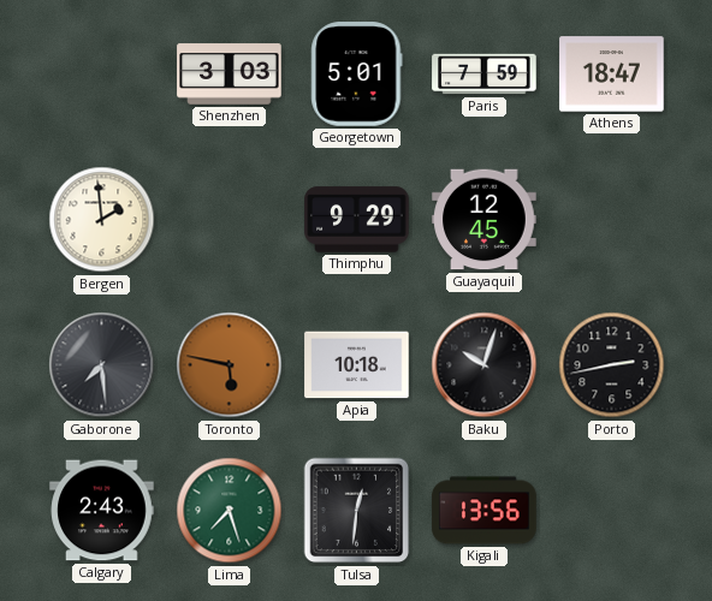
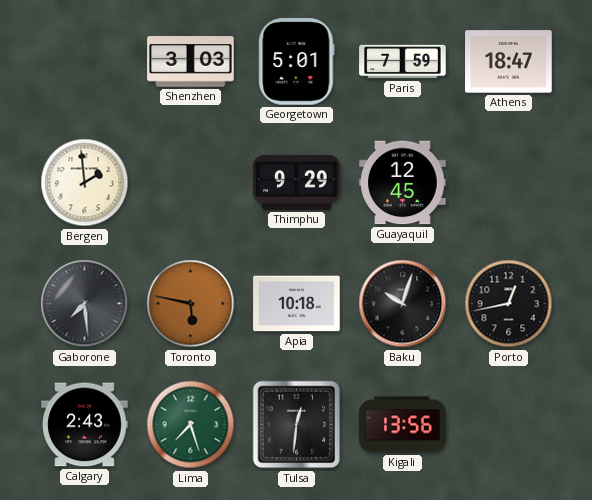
Porto: 2:43 -> 12:43
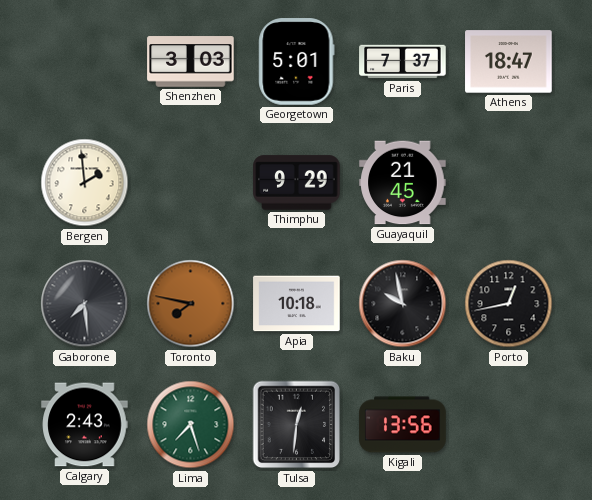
Paris: 7:59 -> 7:37
Guayaquil: 12:45 -> 21:45
Toronto: 5:47 -> 7:47
Baku: 10:03 -> 9:58
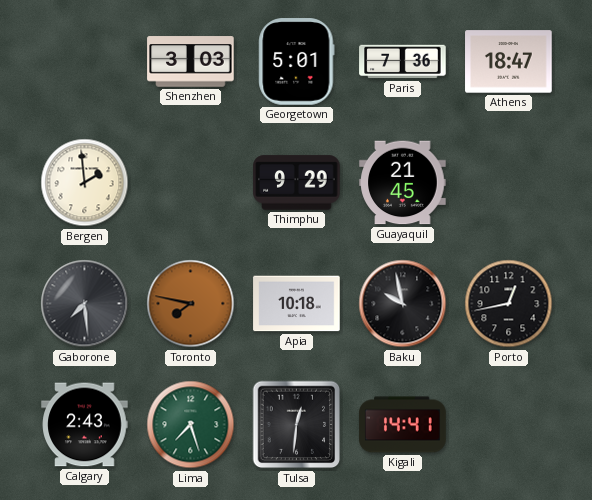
Paris: 7:37 -> 7:36
Kigali: 13:56 -> 14:41
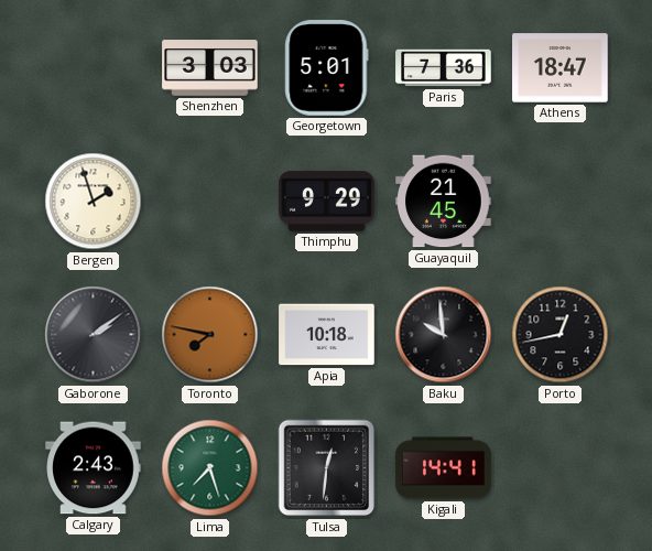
Bergen: 1:59 -> 1:57
Gaborone: 7:29 -> 2:09
Baku: 9:58 -> 9:59
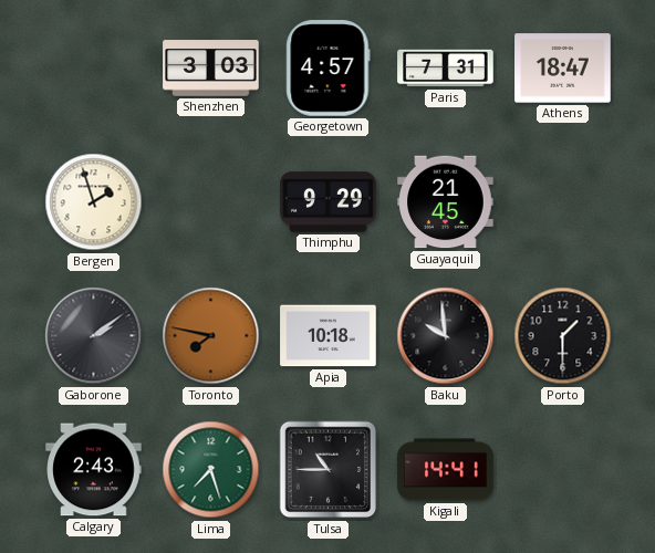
Georgetown: 5:01 -> 4:57
Paris: 7:36 -> 7:31
Porto: 12:43 -> 1:30
Tulsa: 12:31 -> 10:45
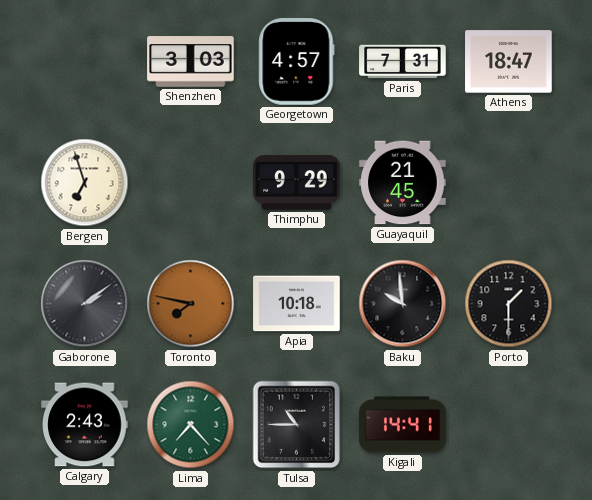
Bergen: 1:57 -> 6:57
Lima: 7:27 -> 7:23
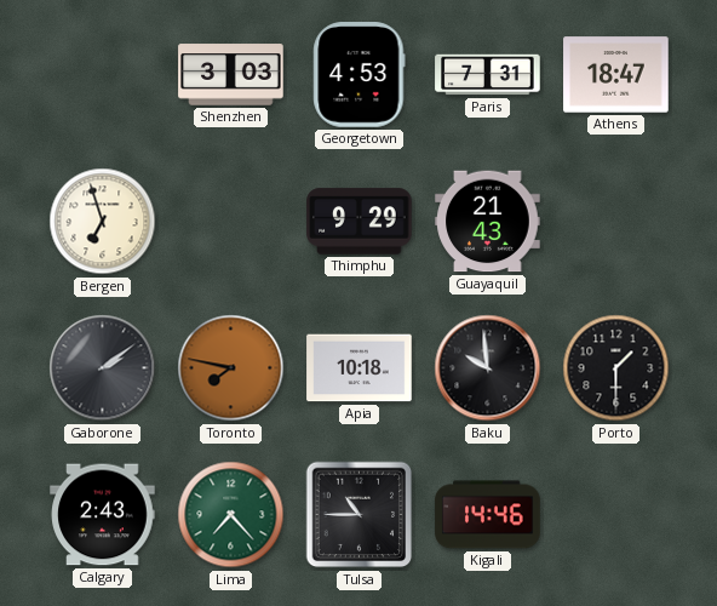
Georgetown: 4:57 -> 4:53
Guayaquil: 21:45 -> 21:43
Kigali: 14:41 -> 14:46
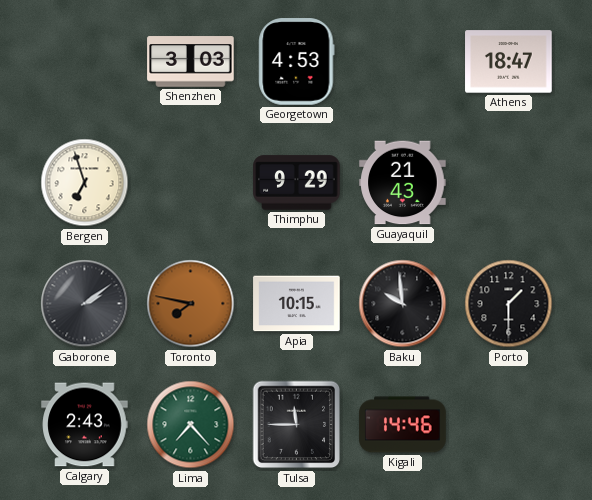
Paris: 7:31 -> none
Apia: 10:18 -> 10:15
Tulsa: 10:45 -> 11:45
